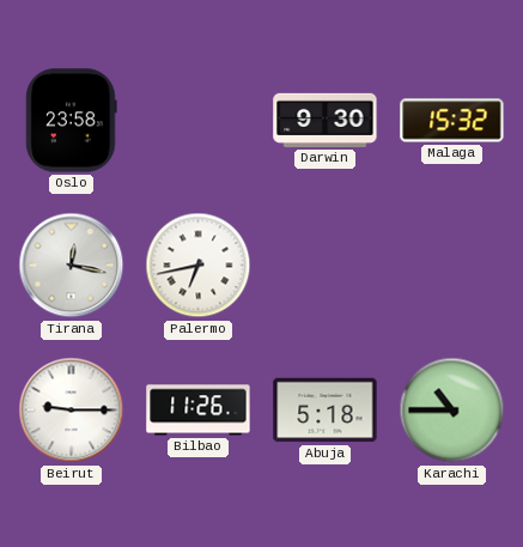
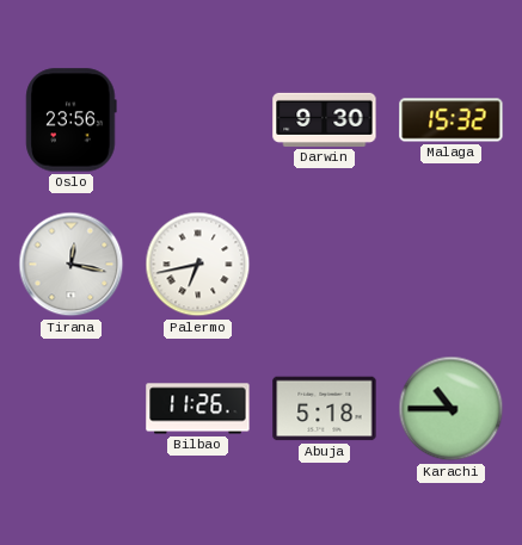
Oslo: 23:58 -> 23:56
Beirut: 9:15 -> none
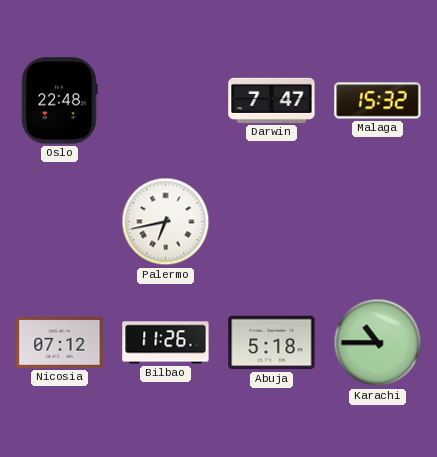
Oslo: 23:56 -> 22:48
Darwin: 9:30 -> 7:47
Tirana: 12:17 -> none
Nicosia: none -> 07:12
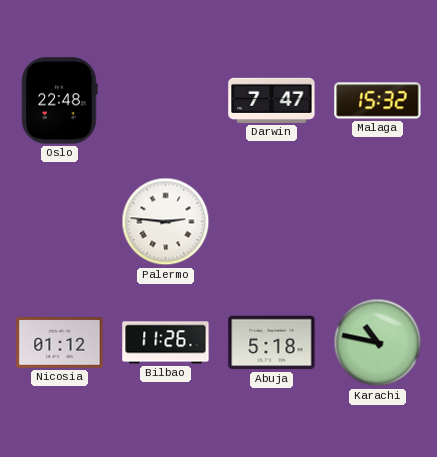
Palermo: 6:43 -> 2:46
Nicosia: 07:12 -> 01:12
Karachi: 10:45 -> 10:47
